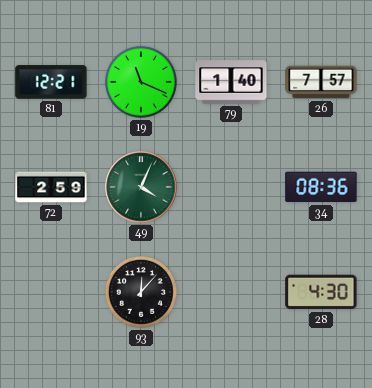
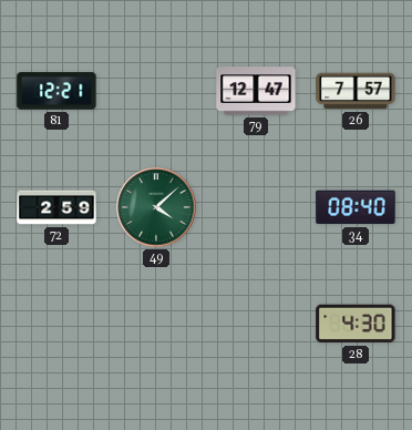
19: 11:19 -> none
79: 1:40 -> 12:47
49: 4:04 -> 4:08
34: 08:36 -> 08:40
93: 12:07 -> none
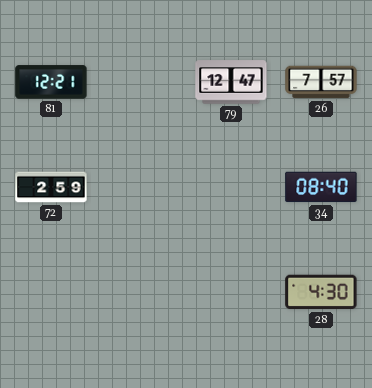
49: 4:08 -> none
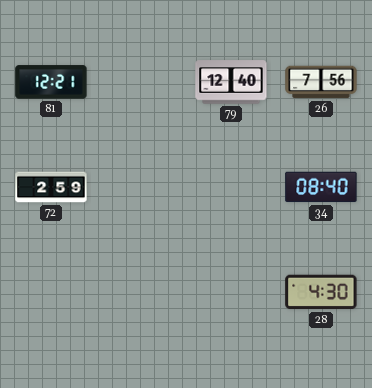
79: 12:47 -> 12:40
26: 7:57 -> 7:56
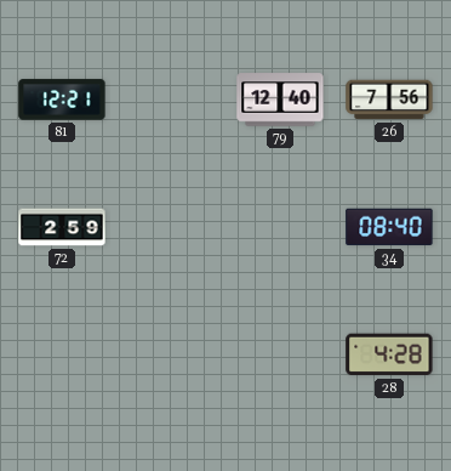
28: 4:30 -> 4:28
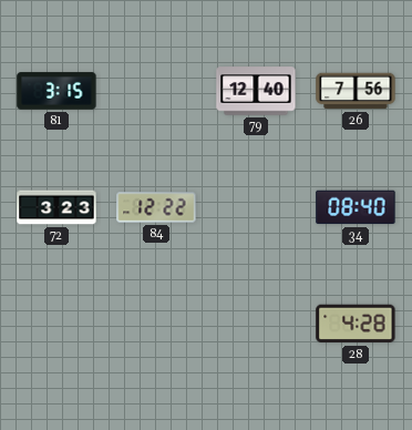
81: 12:21 -> 3:15
72: 2:59 -> 3:23
84: none -> 12:22
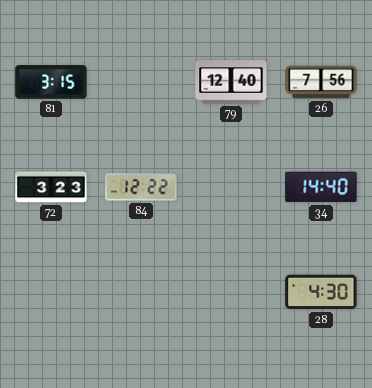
34: 08:40 -> 14:40
28: 4:28 -> 4:30
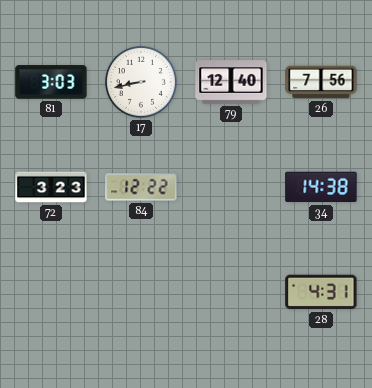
81: 3:15 -> 3:03
17: none -> 8:43
34: 14:40 -> 14:38
28: 4:30 -> 4:31
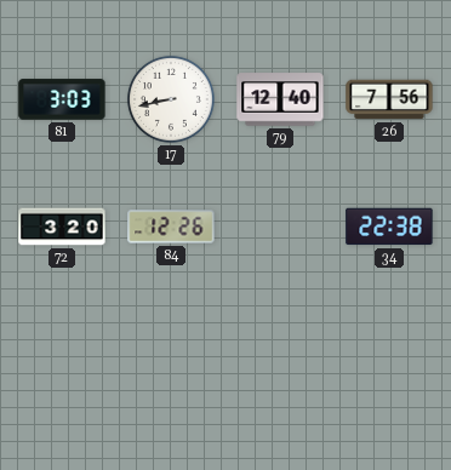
72: 3:23 -> 3:20
84: 12:22 -> 12:26
34: 14:38 -> 22:38
28: 4:31 -> none
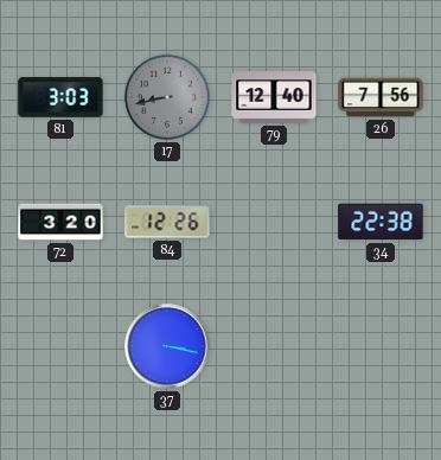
17 dial: white -> grey
37: none -> 3:17
